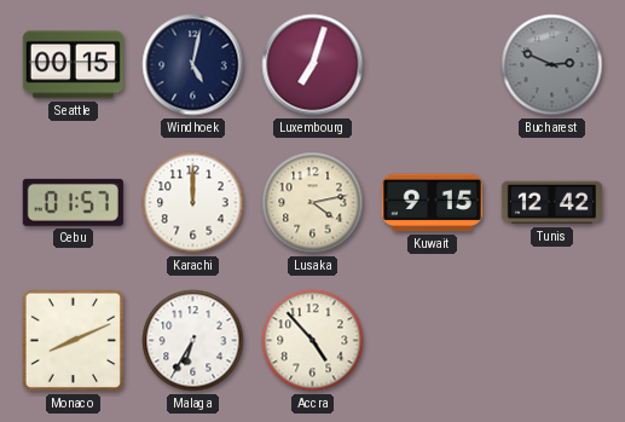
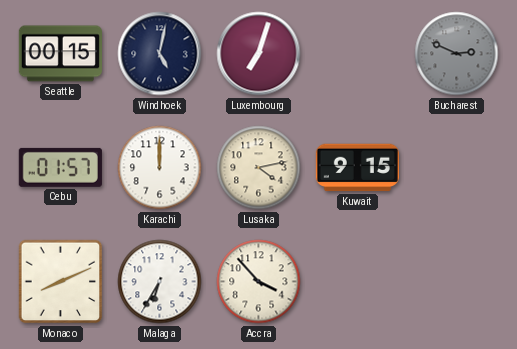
Tunis: 12:42 -> none
Accra: 4:53 -> 3:53
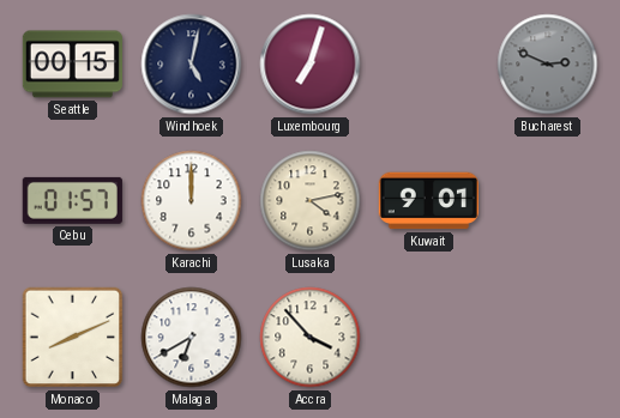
Kuwait: 9:15 -> 9:01
Malaga: 6:35 -> 6:40
